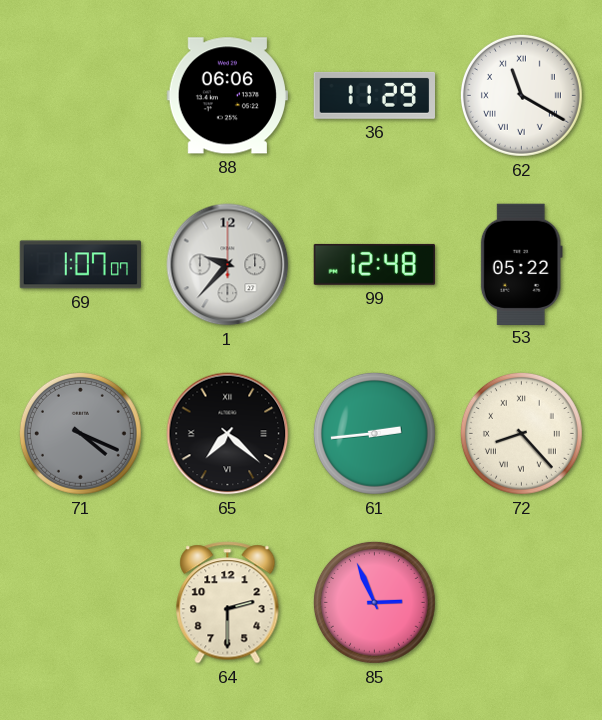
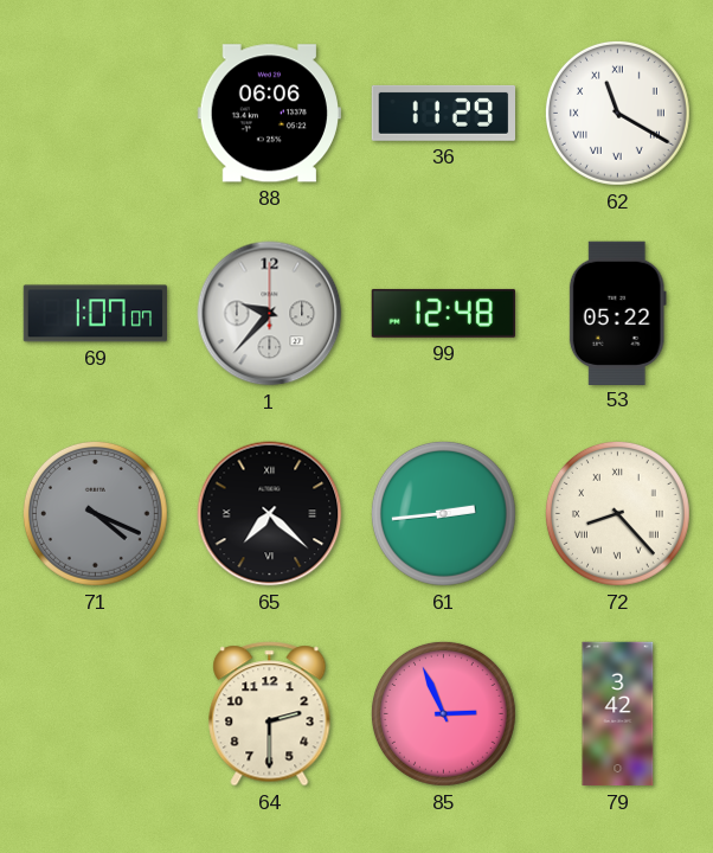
79: none -> 3:42
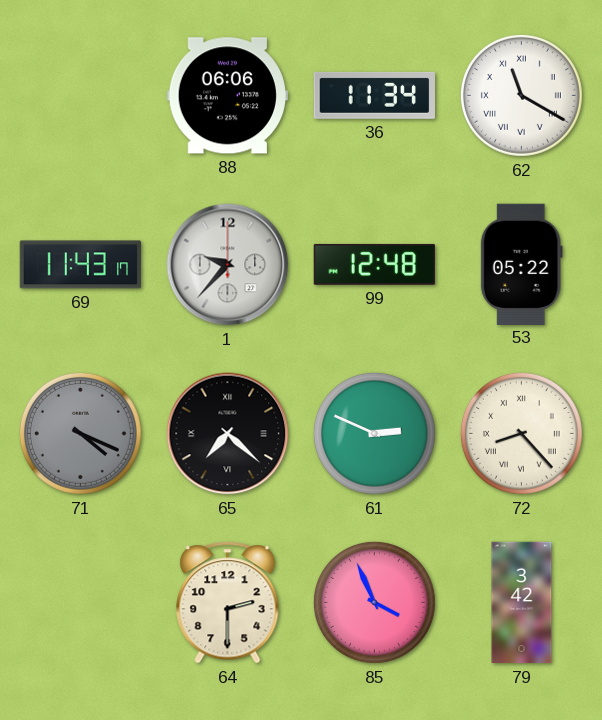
36: 11:29 -> 11:34
69: 1:07 -> 11:43
61: 2:44 -> 2:49
85: 2:56 -> 3:56
